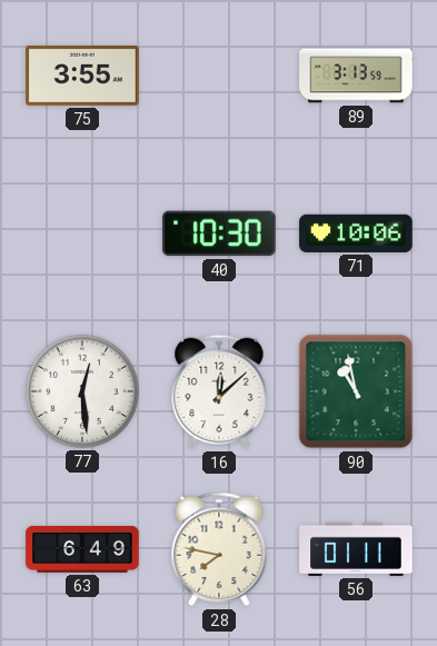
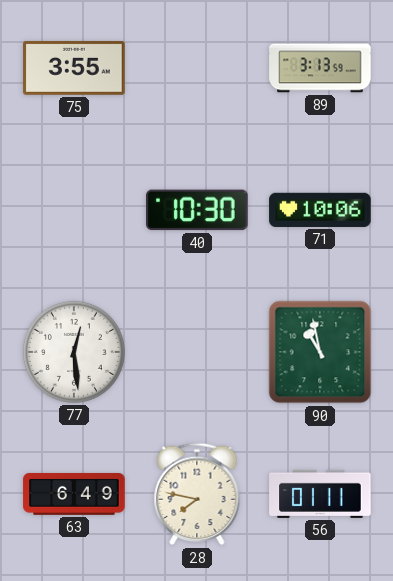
16: 12:08 -> none
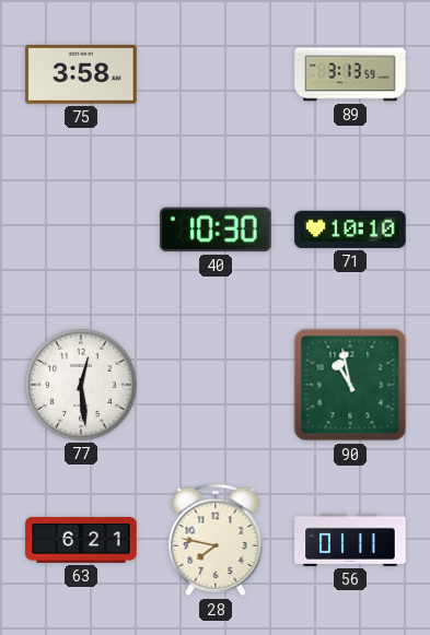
75: 3:55 -> 3:58
71: 10:06 -> 10:10
63: 6:49 -> 6:21
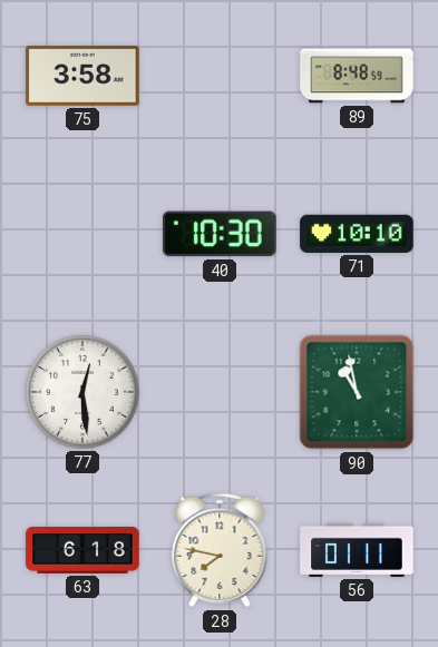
89: 3:13 -> 8:48
63: 6:21 -> 6:18
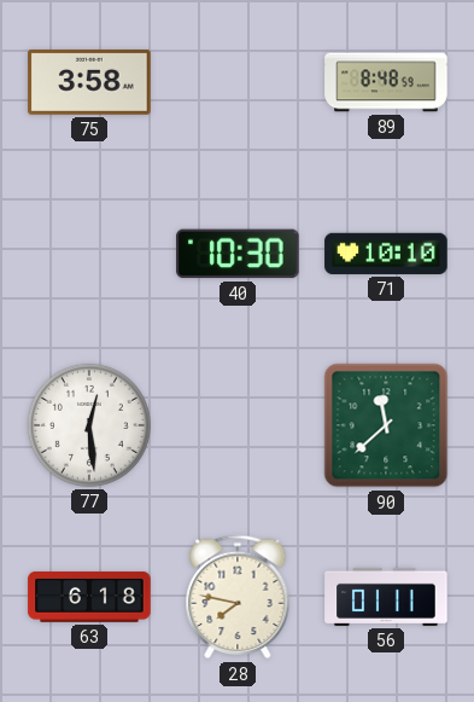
90: 10:58 -> 11:38
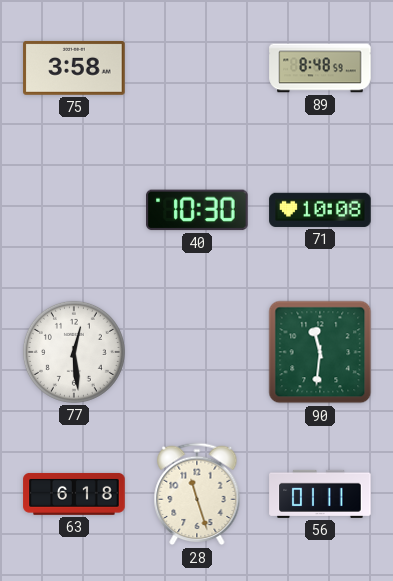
71: 10:10 -> 10:08
90: 11:38 -> 11:31
28: 7:47 -> 11:27
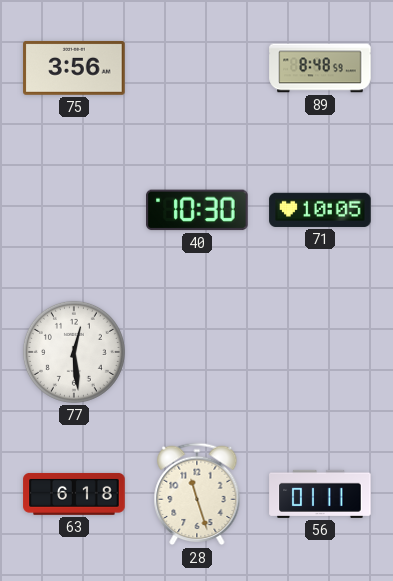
75: 3:58 -> 3:56
71: 10:08 -> 10:05
90: 11:31 -> none
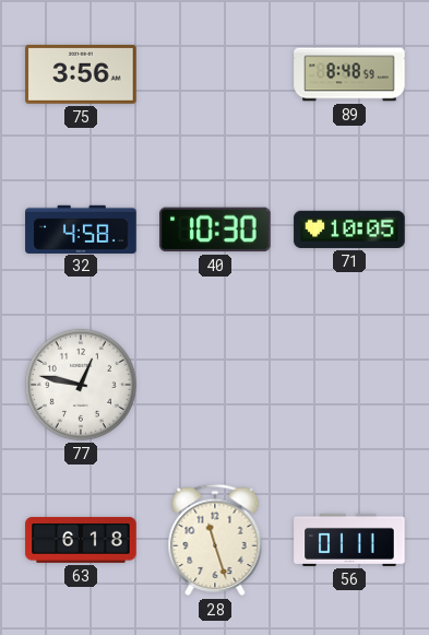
32: none -> 4:58
77: 12:29 -> 12:47
